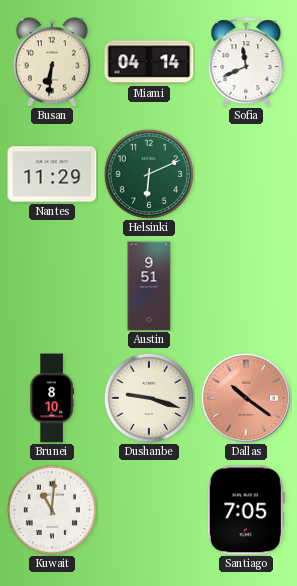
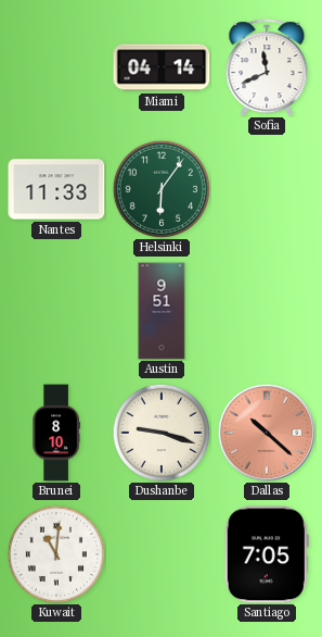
Busan: 6:31 -> none
Nantes: 11:29 -> 11:33
Helsinki: 6:11 -> 6:06
Dallas: 10:21 -> 10:22
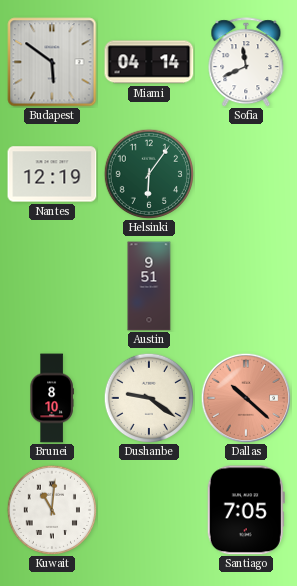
Budapest: none -> 5:51
Nantes: 11:33 -> 12:19
Dushanbe: 9:18 -> 9:21
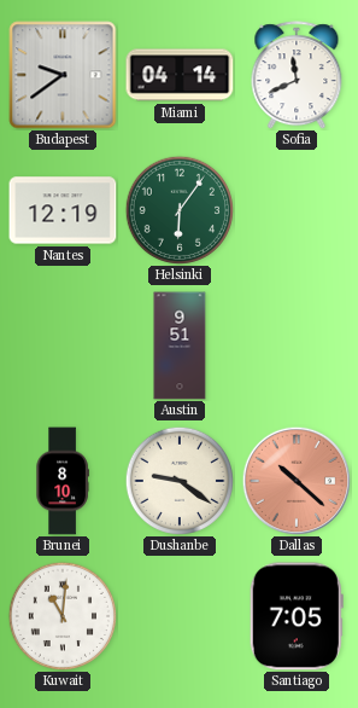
Budapest: 5:51 -> 9:39
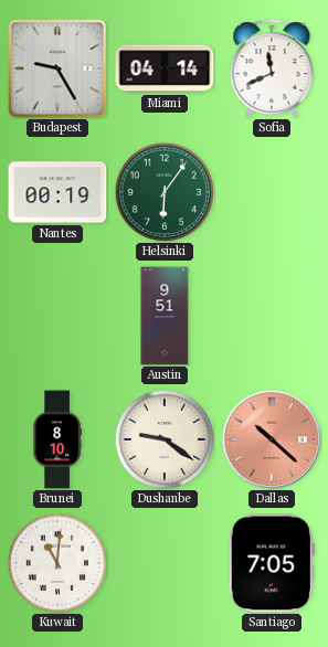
Budapest: 9:39 -> 9:25
Nantes: 12:19 -> 00:19
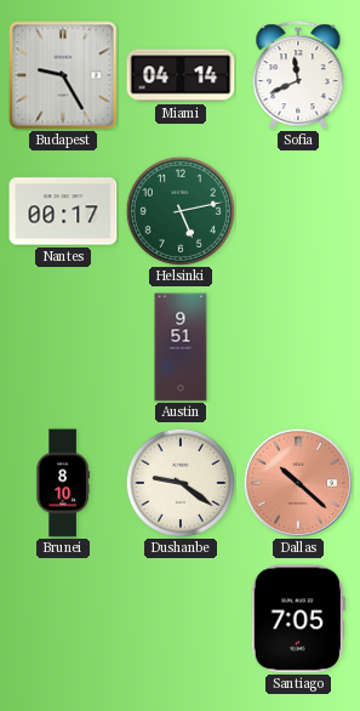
Nantes: 00:19 -> 00:17
Helsinki: 6:06 -> 5:13
Kuwait: 11:01 -> none
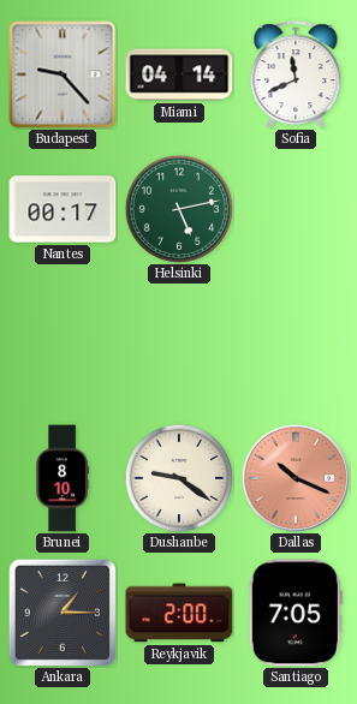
Budapest: 9:25 -> 9:23
Austin: 9:51 -> none
Dallas: 10:22 -> 10:19
Ankara: none -> 1:15
Reykjavik: none -> 2:00
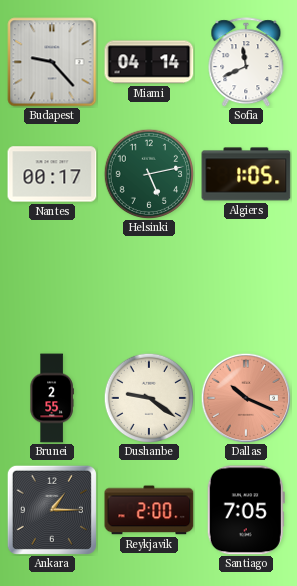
Algiers: none -> 1:05
Brunei: 8:10 -> 2:55
